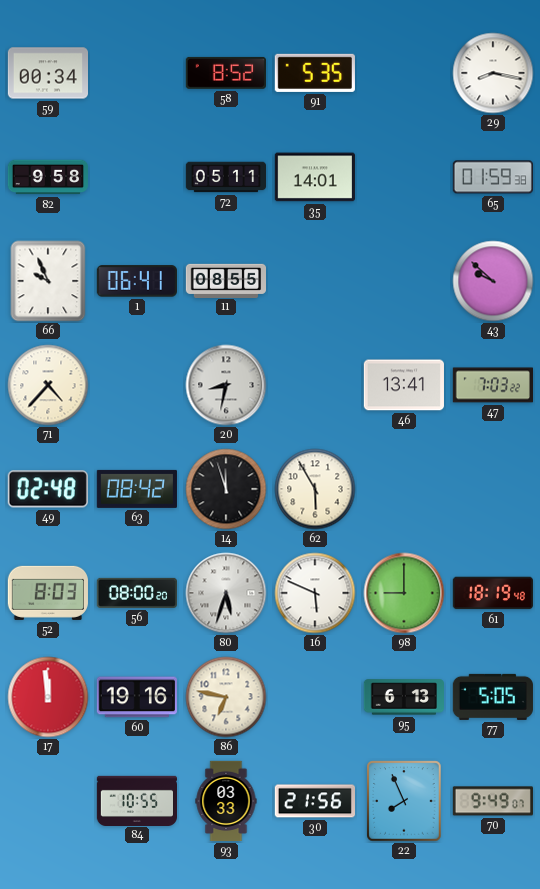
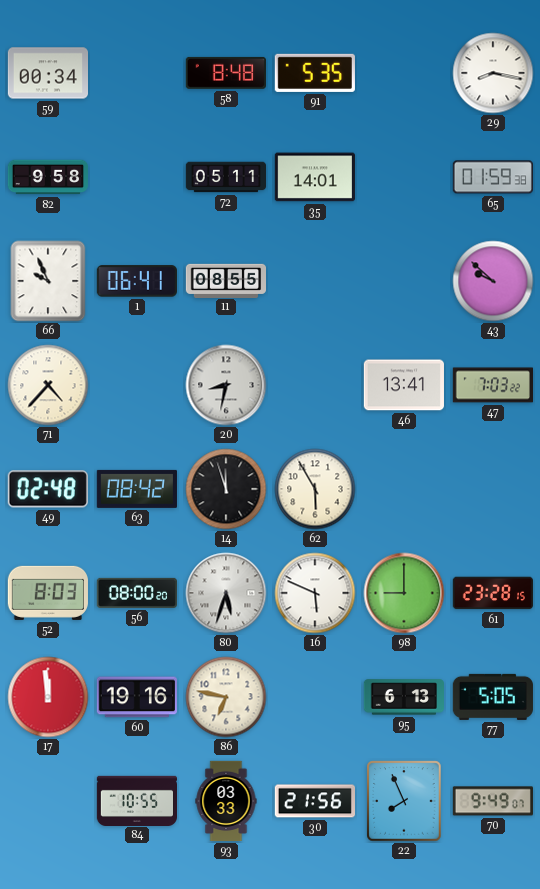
58: 8:52 -> 8:48
61: 18:19 -> 23:28
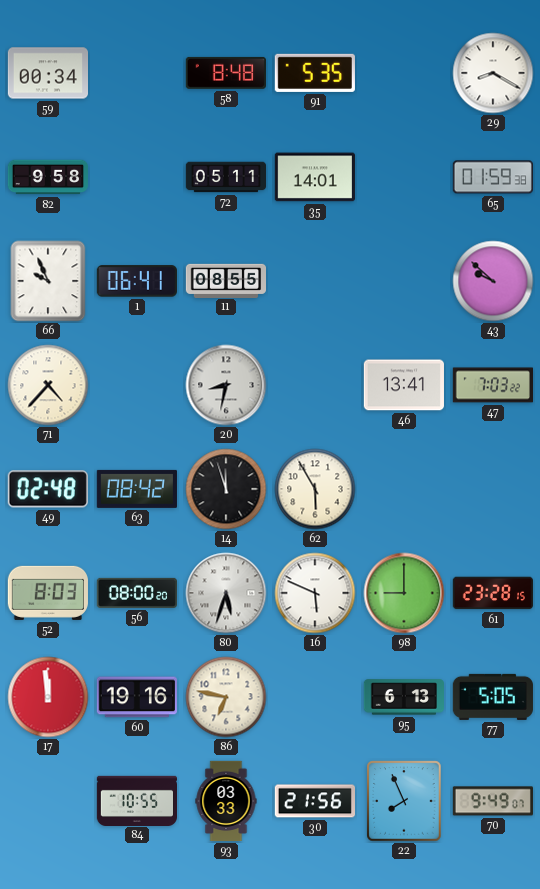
29: 8:17 -> 8:20
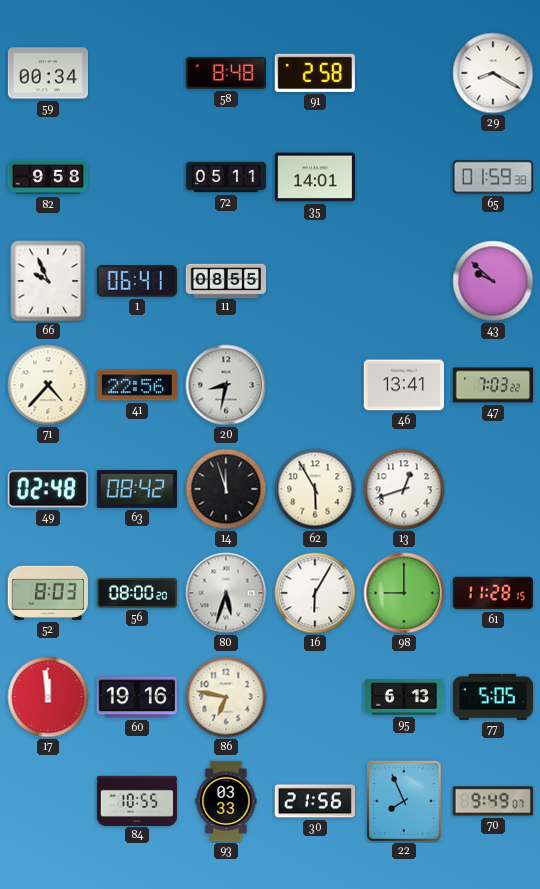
91: 5:35 -> 2:58
41: none -> 22:56
13: none -> 12:42
16: 5:49 -> 6:05
61: 23:28 -> 11:28
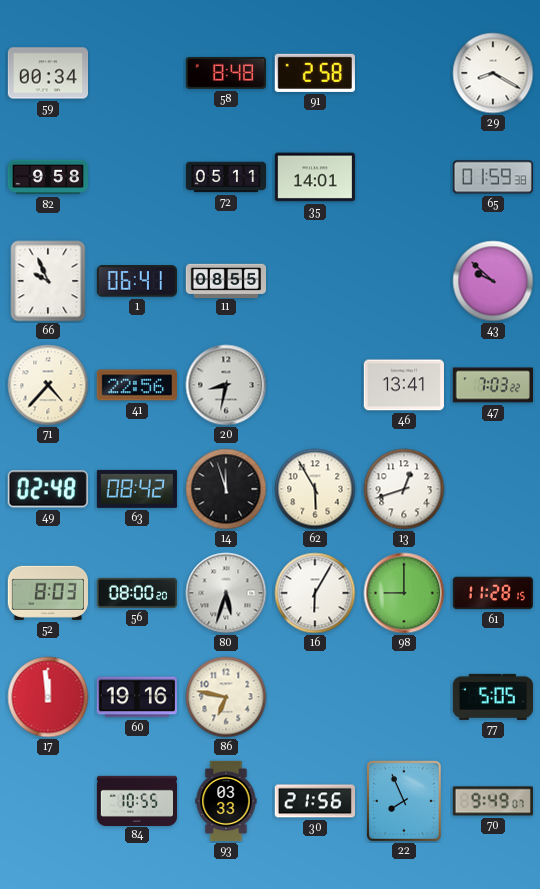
95: 6:13 -> none
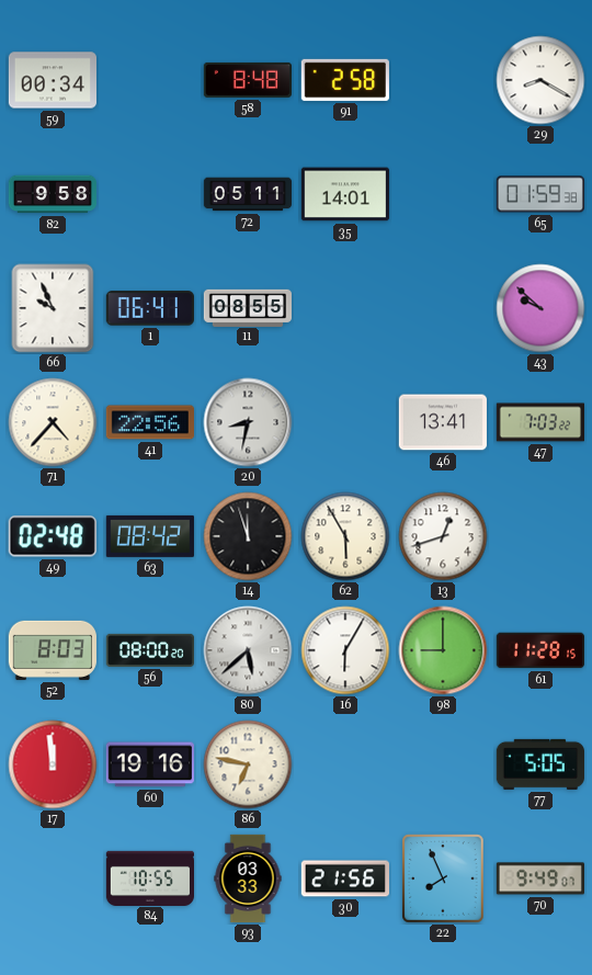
80: 5:33 -> 5:38
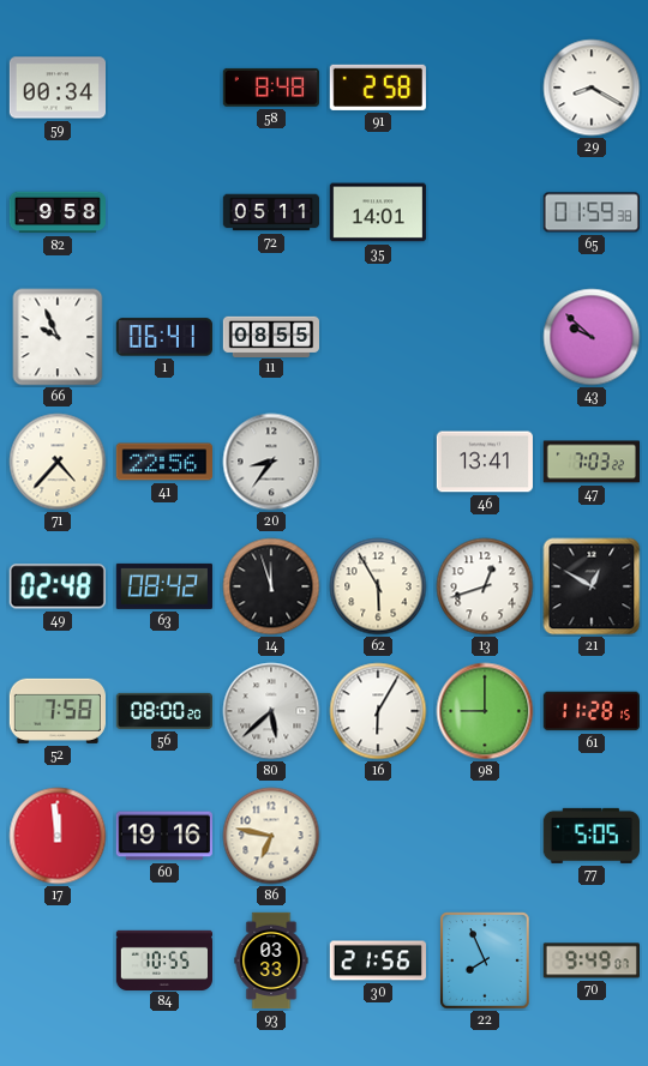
20: 8:32 -> 8:36
21: none -> 12:50
52: 8:03 -> 7:58
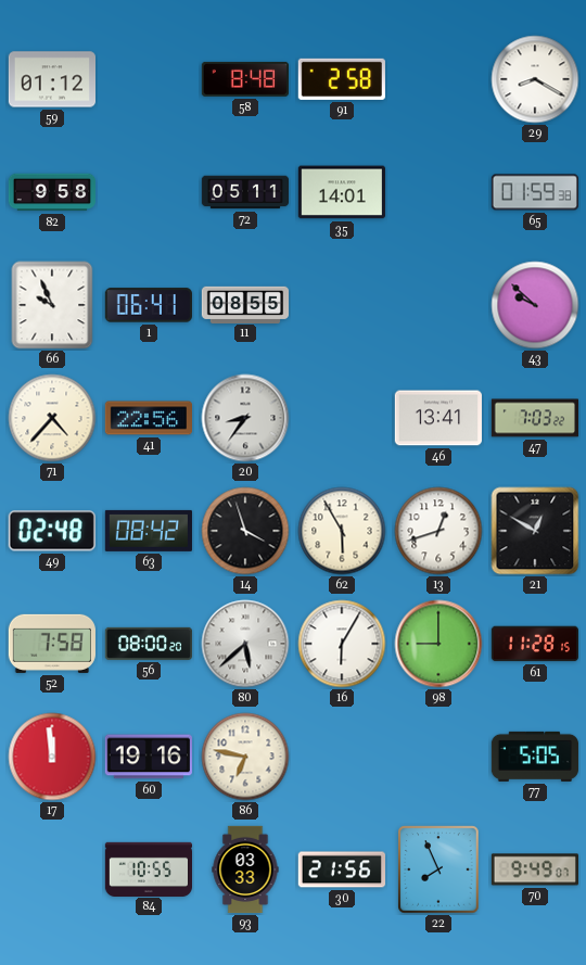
59: 00:34 -> 01:12
14: 11:57 -> 3:57
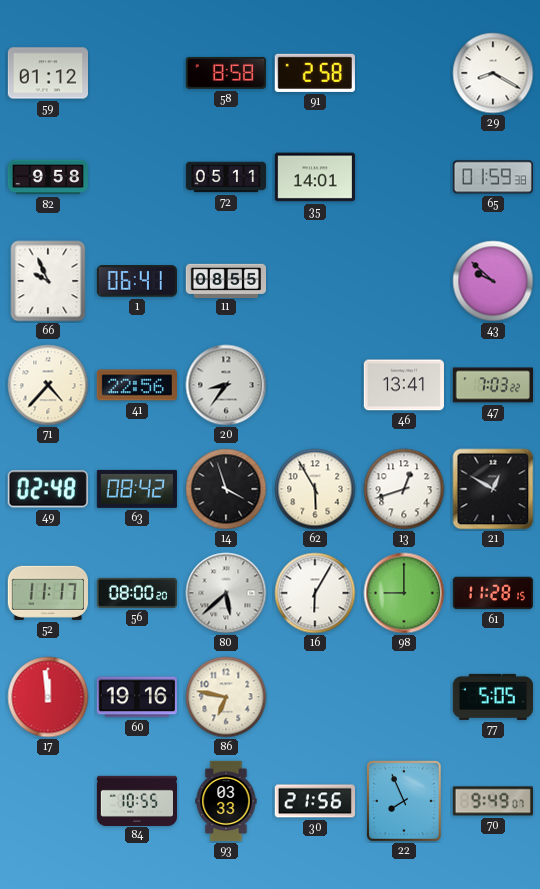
58: 8:48 -> 8:58
52: 7:58 -> 11:17
